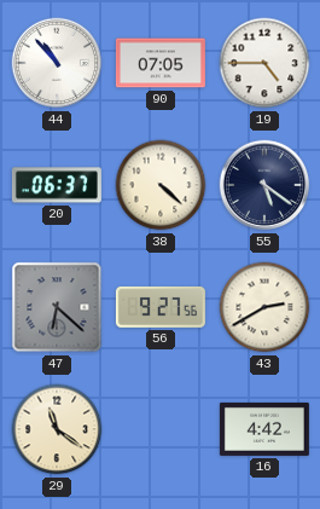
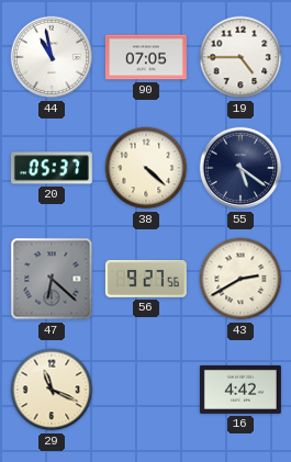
44: 10:53 -> 10:58
20: 06:37 -> 05:37
29: 11:21 -> 11:19
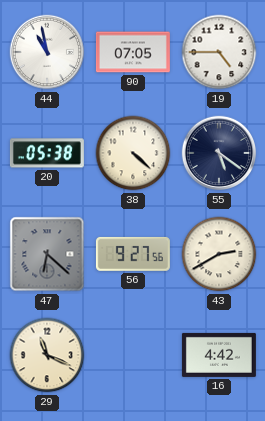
20: 05:37 -> 05:38
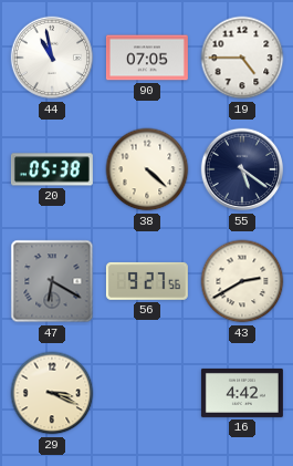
47: 6:22 -> 6:20
29: 11:19 -> 3:19
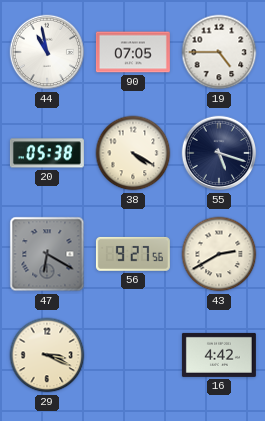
38: 4:22 -> 4:20
55: 5:21 -> 5:18
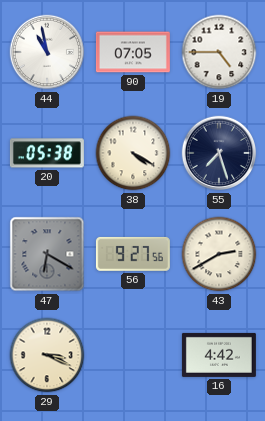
55: 5:18 -> 7:27
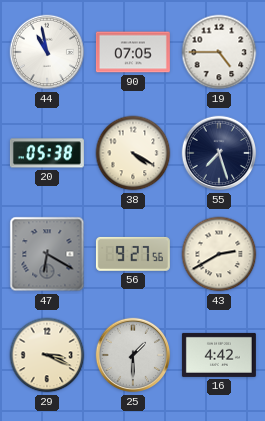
25: none -> 1:30
